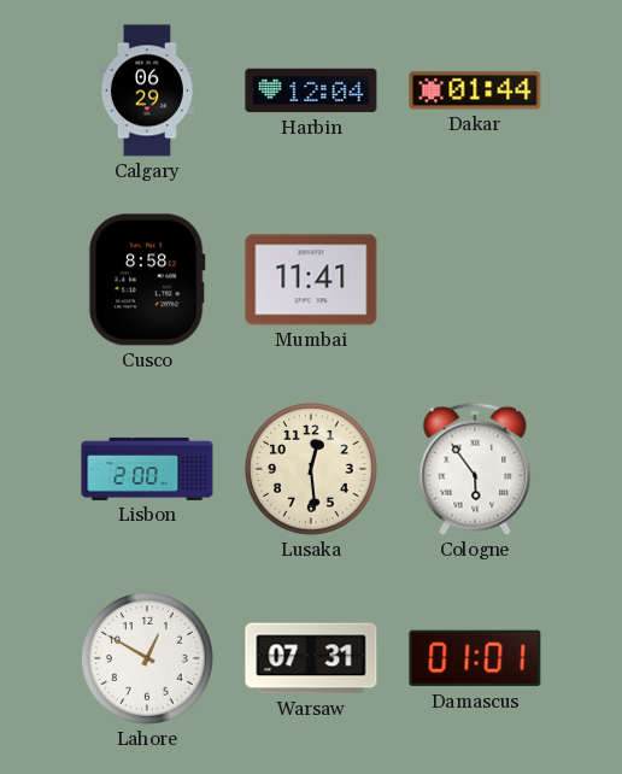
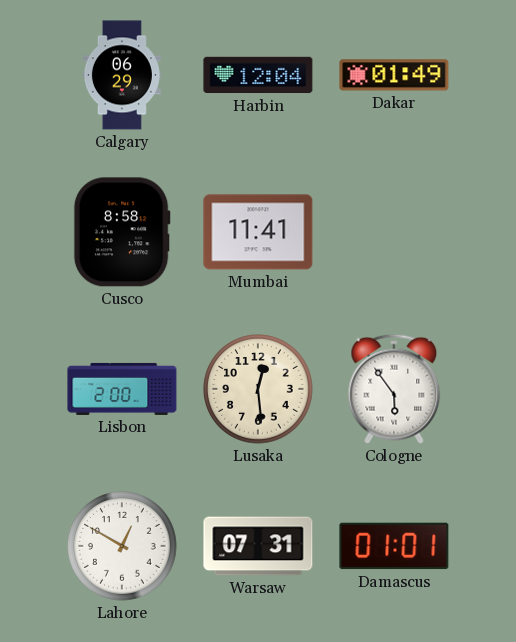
Dakar: 01:44 -> 01:49
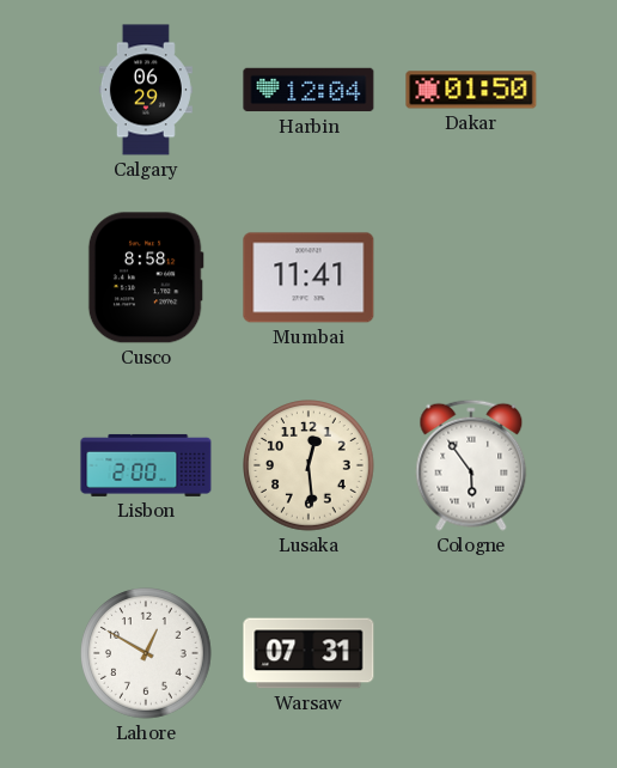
Dakar: 01:49 -> 01:50
Damascus: 01:01 -> none
